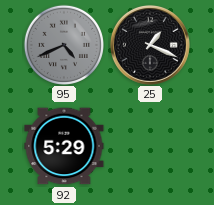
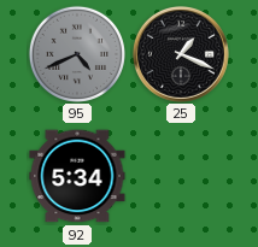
92: 5:29 -> 5:34
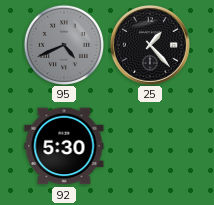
25: 1:19 -> 1:23
92: 5:34 -> 5:30
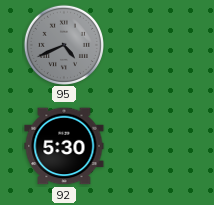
25: 1:23 -> none
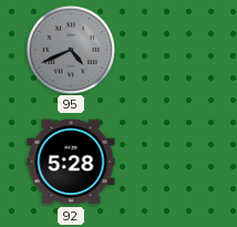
92: 5:30 -> 5:28
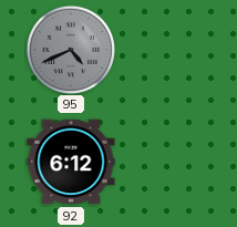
92: 5:28 -> 6:12
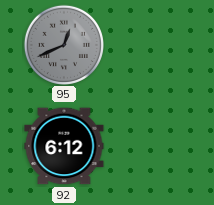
95: 4:41 -> 12:41
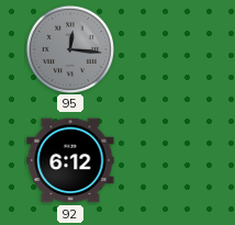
95: 12:41 -> 12:16
